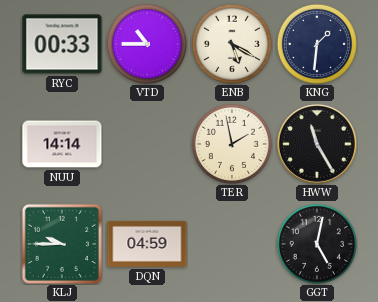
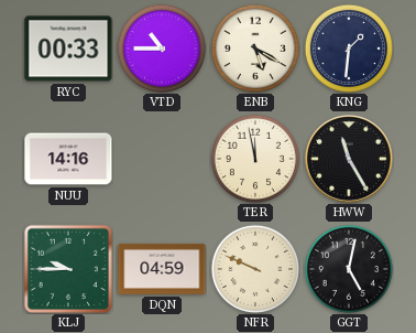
NUU: 14:14 -> 14:16
TER: 1:58 -> 11:58
NFR: none -> 9:49
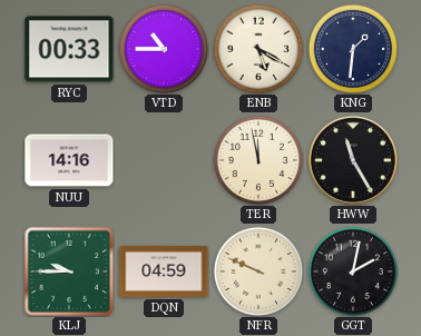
GGT: 5:02 -> 2:02
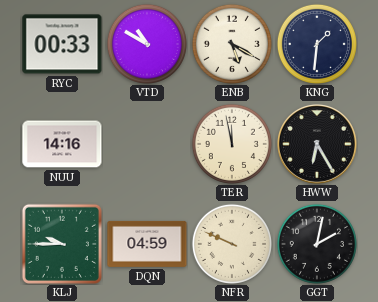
VTD: 10:45 -> 10:50
HWW: 11:25 -> 6:25
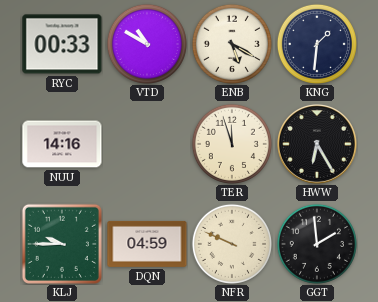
TER: 11:58 -> 11:57
GGT: 2:02 -> 1:59
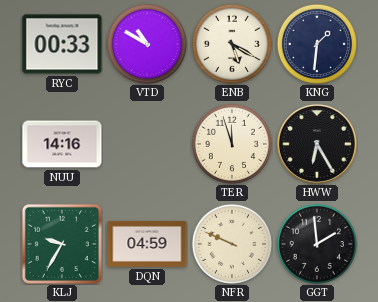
KLJ: 9:45 -> 9:35
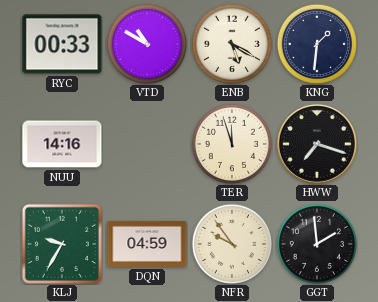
HWW: 6:25 -> 7:18
NFR: 9:49 -> 9:54
